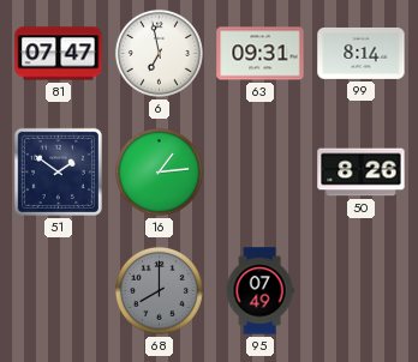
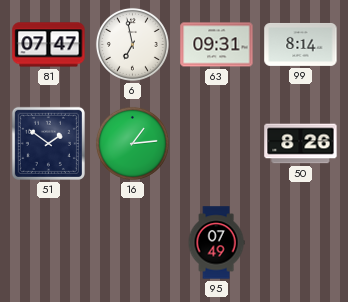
68: 8:00 -> none
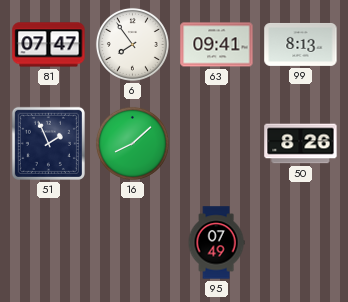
6: 6:58 -> 7:54
63: 09:31 -> 09:41
99: 8:14 -> 8:13
51: 1:51 -> 1:56
16: 1:14 -> 8:08
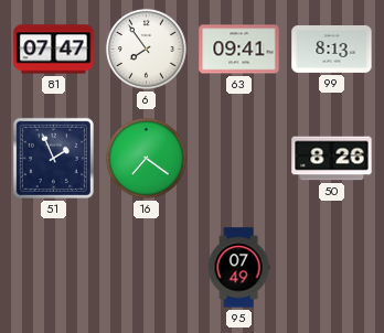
16: 8:08 -> 7:21
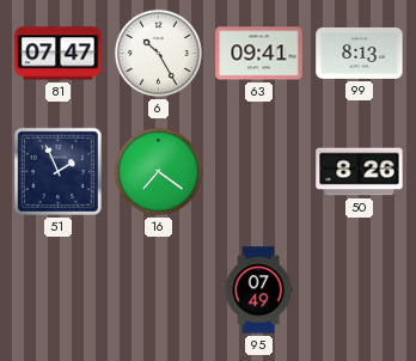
6: 7:54 -> 10:25
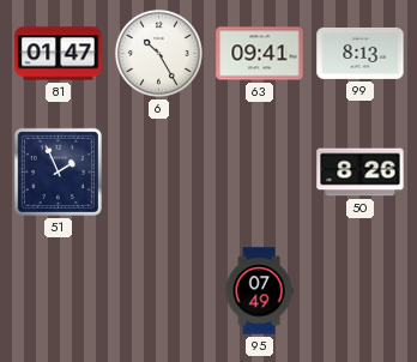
81: 07:47 -> 01:47
16: 7:21 -> none
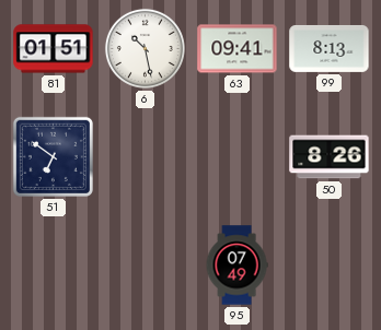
81: 01:47 -> 01:51
6: 10:25 -> 10:28
51: 1:56 -> 6:51
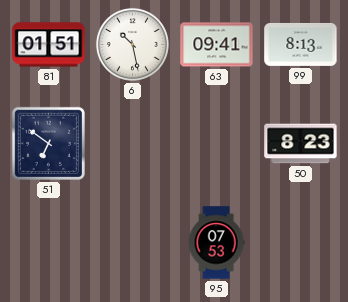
50: 8:26 -> 8:23
95: 07:49 -> 07:53
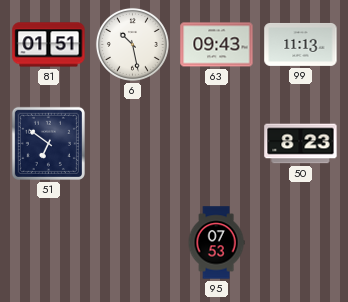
63: 09:41 -> 09:43
99: 8:13 -> 11:13
